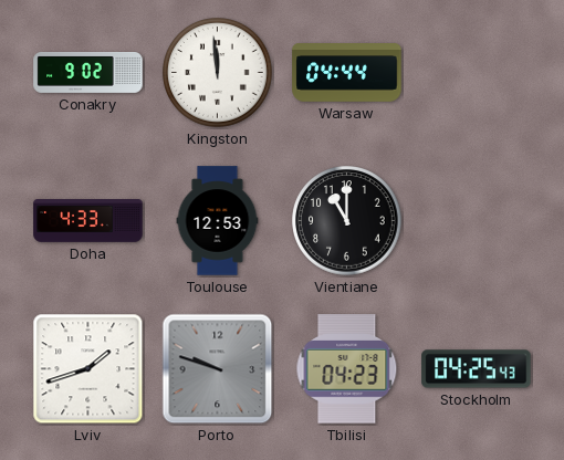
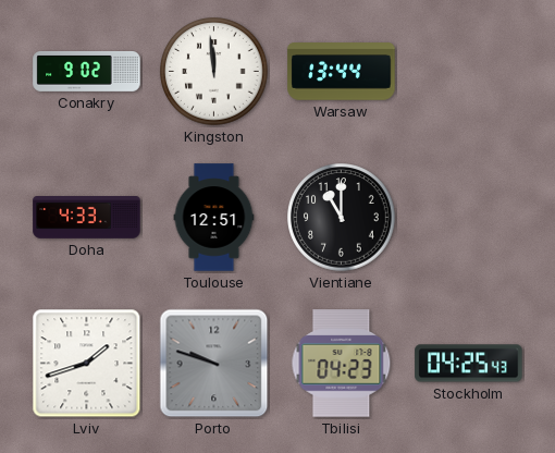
Warsaw: 04:44 -> 13:44
Toulouse: 12:53 -> 12:51
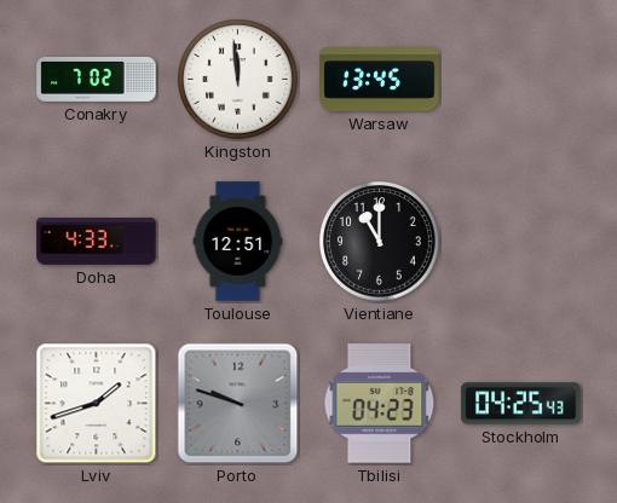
Conakry: 9:02 -> 7:02
Warsaw: 13:44 -> 13:45
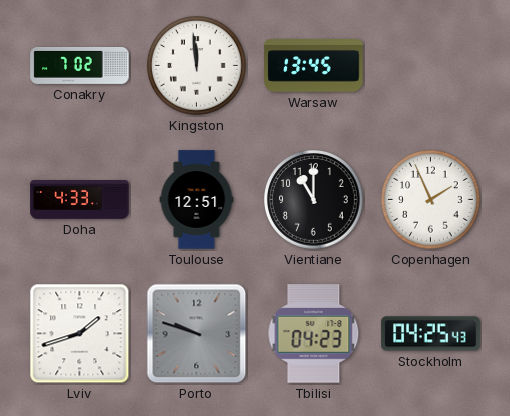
Copenhagen: none -> 1:56
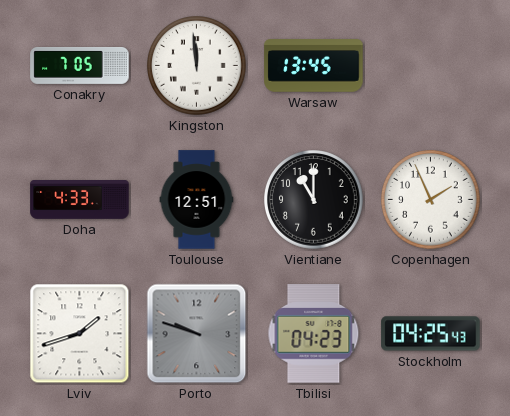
Conakry: 7:02 -> 7:05
